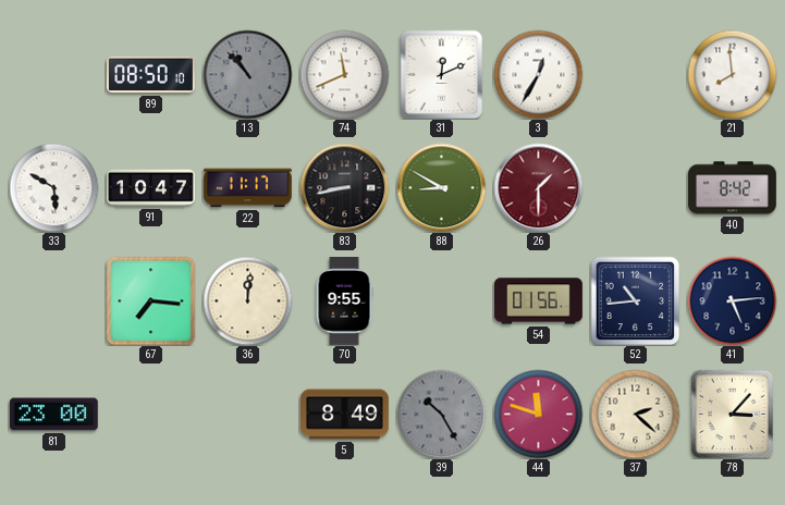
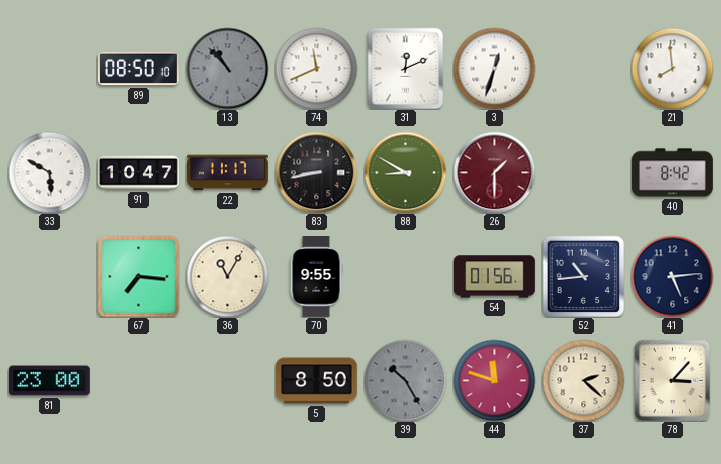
3: 12:35 -> 12:33
36: 12:01 -> 11:05
5: 8:49 -> 8:50
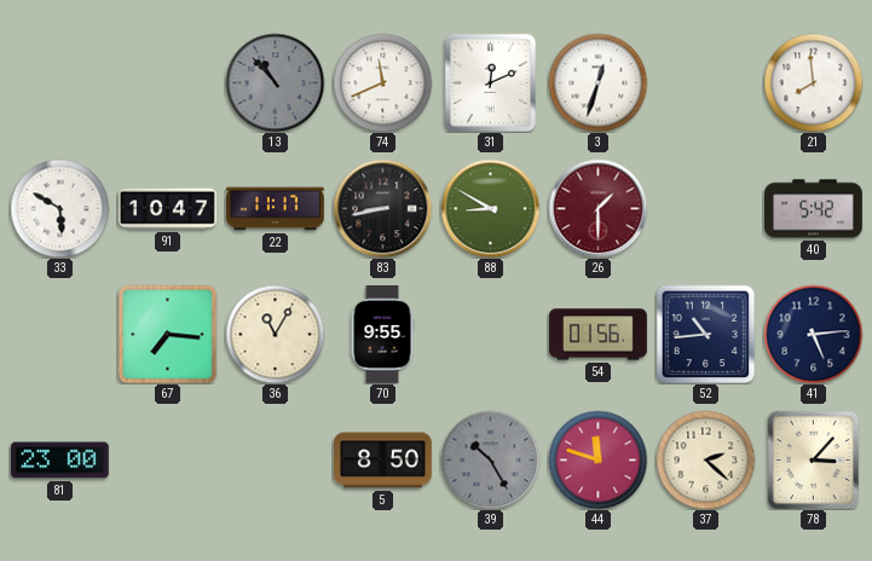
89: 08:50 -> none
40: 8:42 -> 5:42
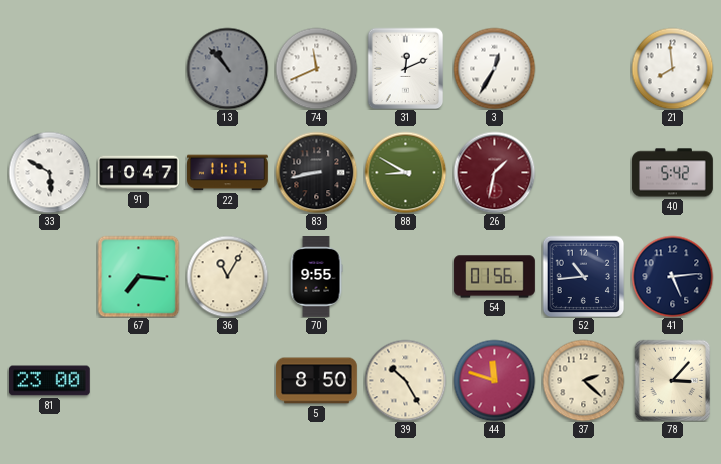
3: 12:33 -> 12:35
26: 1:30 -> 1:32
39 dial: grey -> cream
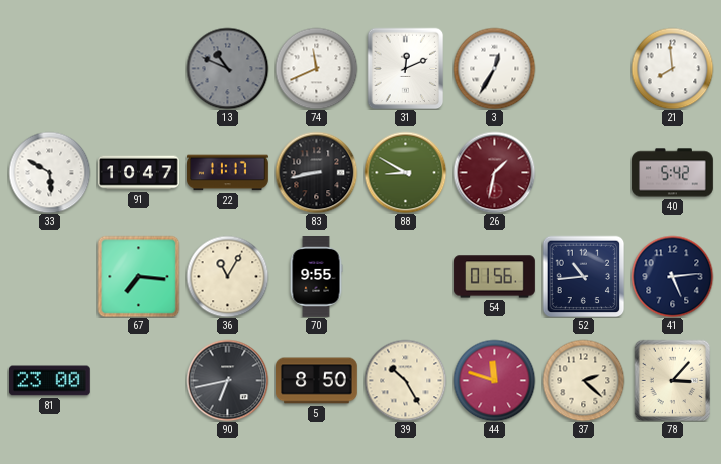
13: 10:53 -> 10:49
90: none -> 6:43
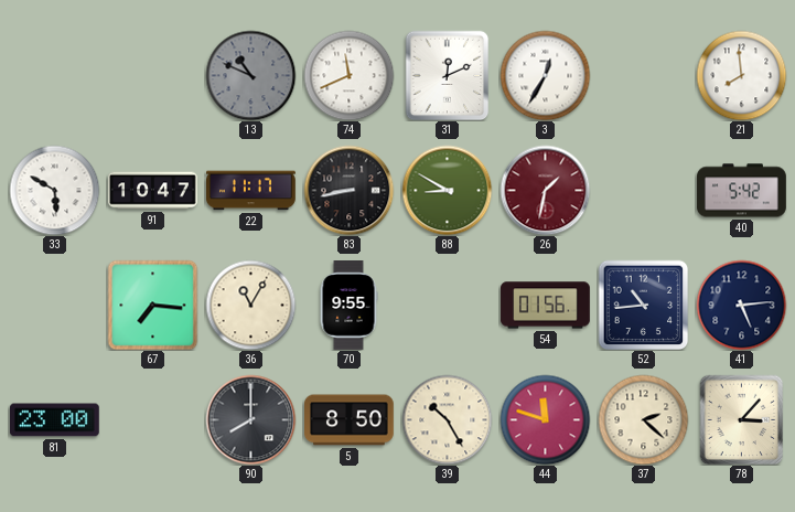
90: 6:43 -> 8:00
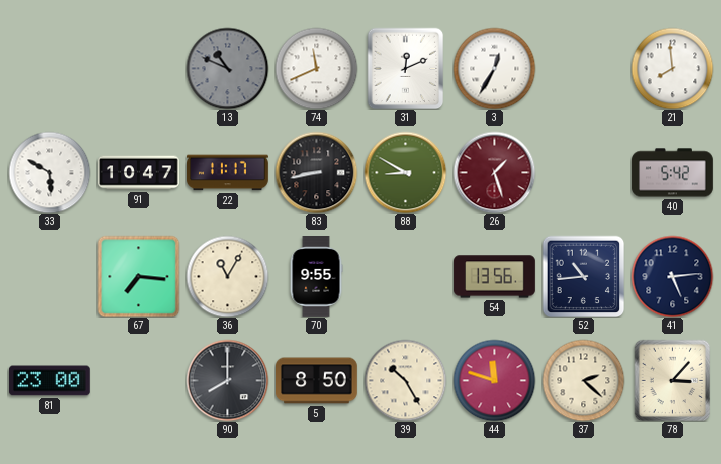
26: 1:32 -> 1:27
54: 01:56 -> 13:56
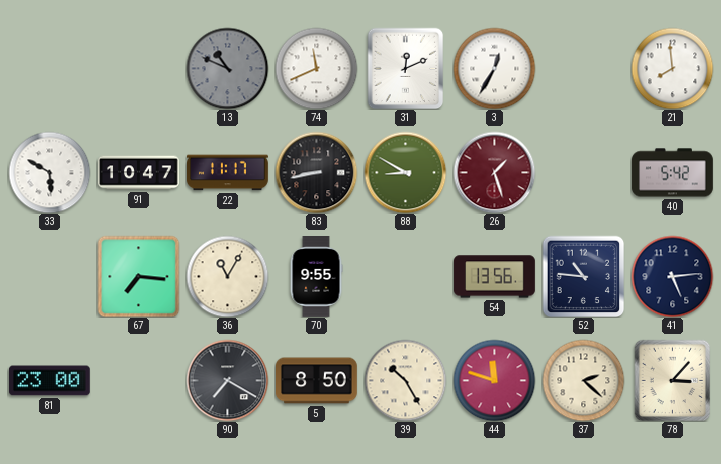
52: 10:44 -> 10:46
90: 8:00 -> 7:20
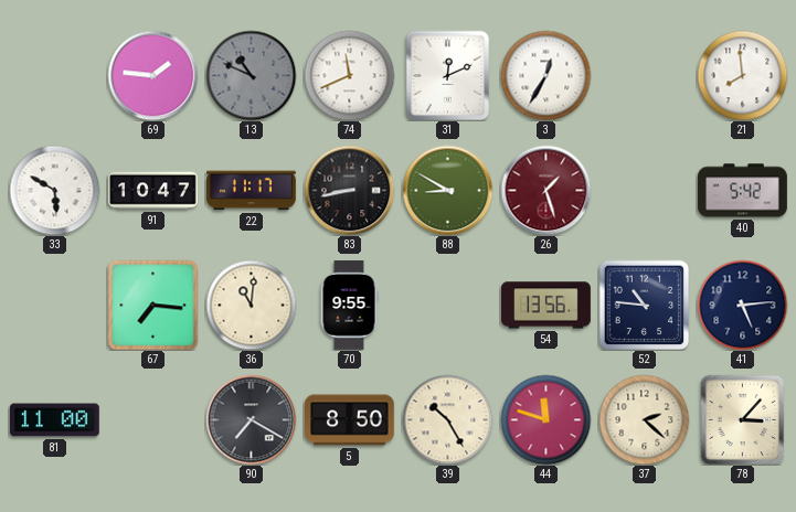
69: none -> 1:46
36: 11:05 -> 11:01
81: 23:00 -> 11:00
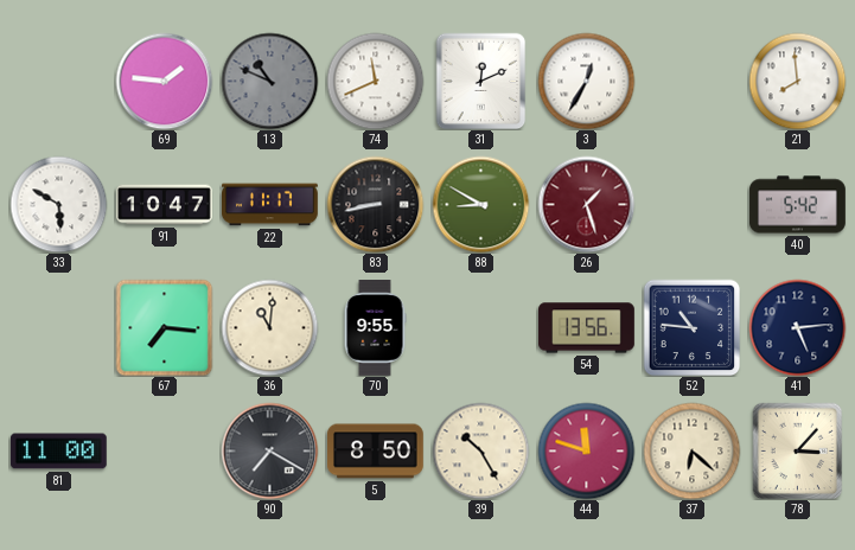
37: 2:22 -> 6:22
